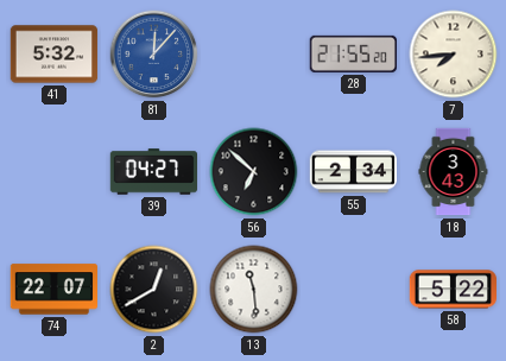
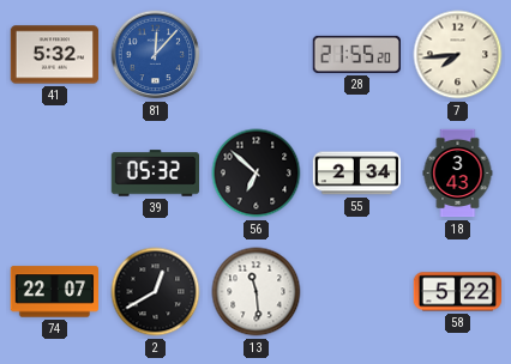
39: 04:27 -> 05:32
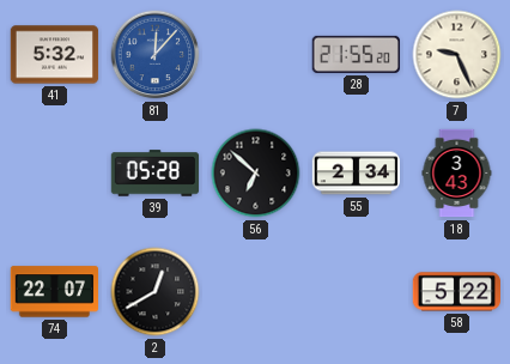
7: 7:44 -> 9:26
39: 05:32 -> 05:28
13: 11:29 -> none
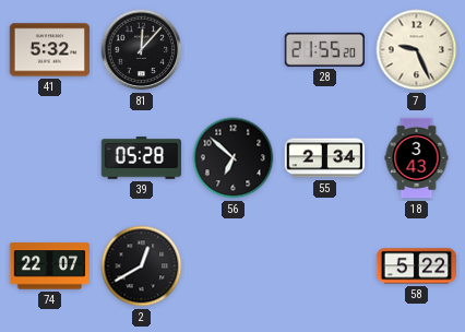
81 dial: blue -> black
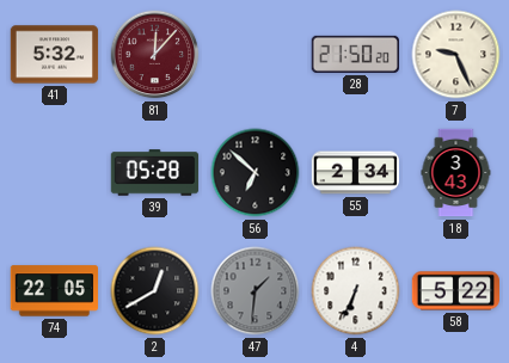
81 dial: black -> burgundy
28: 21:55 -> 21:50
74: 22:07 -> 22:05
47: none -> 1:31
4: none -> 6:34
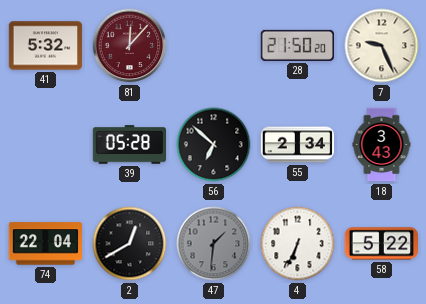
74: 22:05 -> 22:04
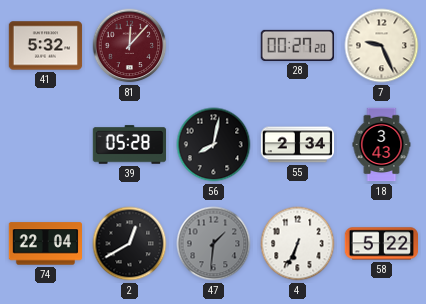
28: 21:50 -> 00:27
56: 6:52 -> 8:02
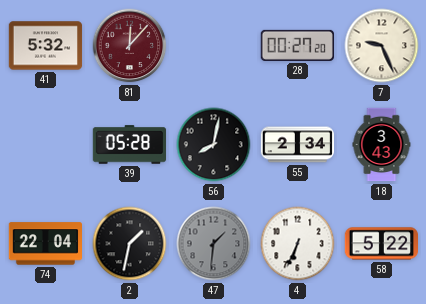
2: 12:40 -> 1:32
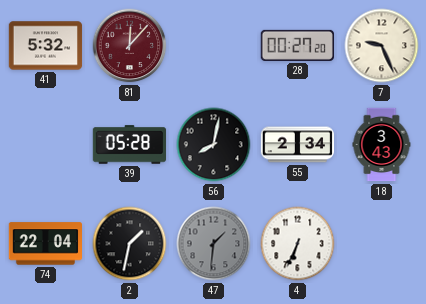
58: 5:22 -> none
